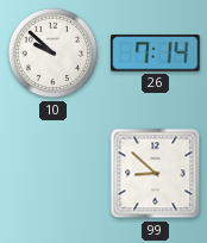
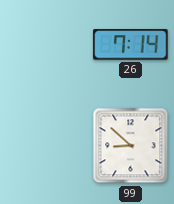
10: 9:52 -> none
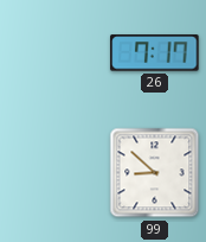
26: 7:14 -> 7:17
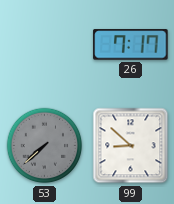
53: none -> 7:38
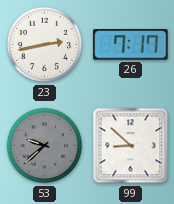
23: none -> 2:43
53: 7:38 -> 9:38
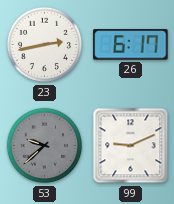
26: 7:17 -> 6:17
99: 8:52 -> 9:11
